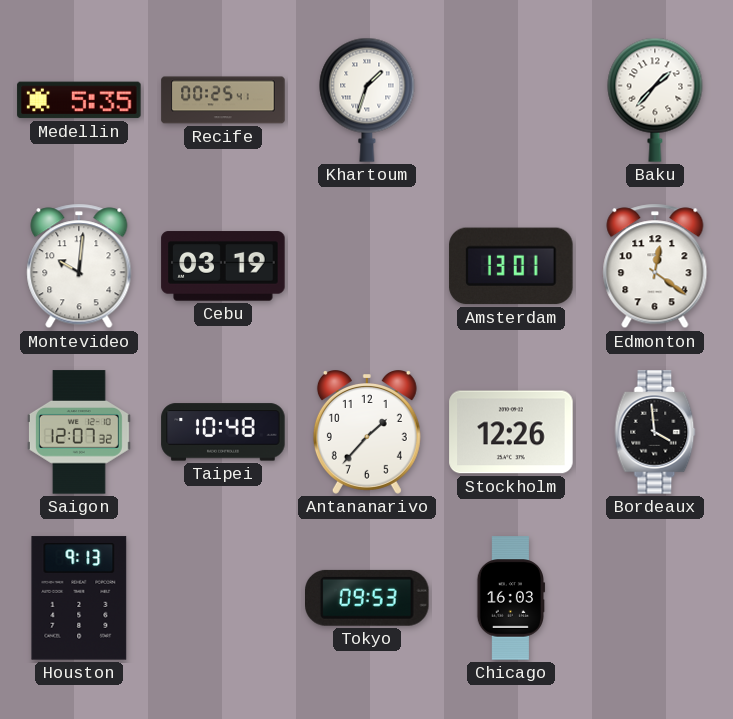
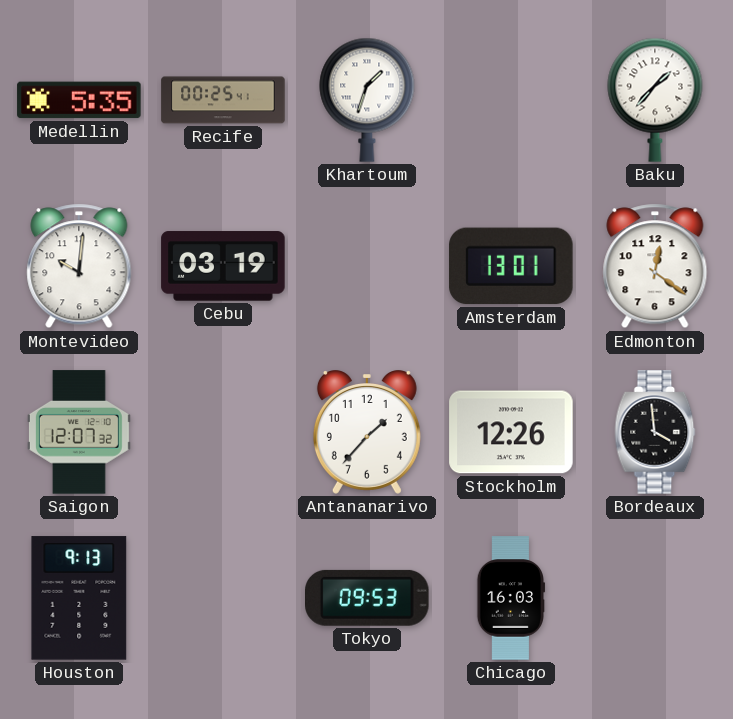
Taipei: 10:48 -> none
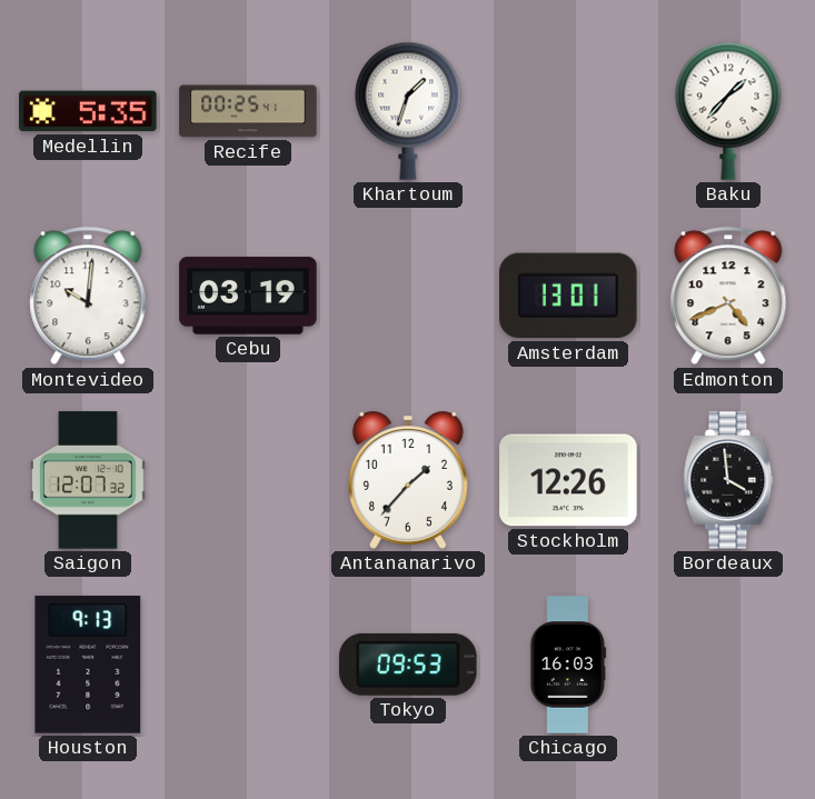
Edmonton: 12:21 -> 4:41
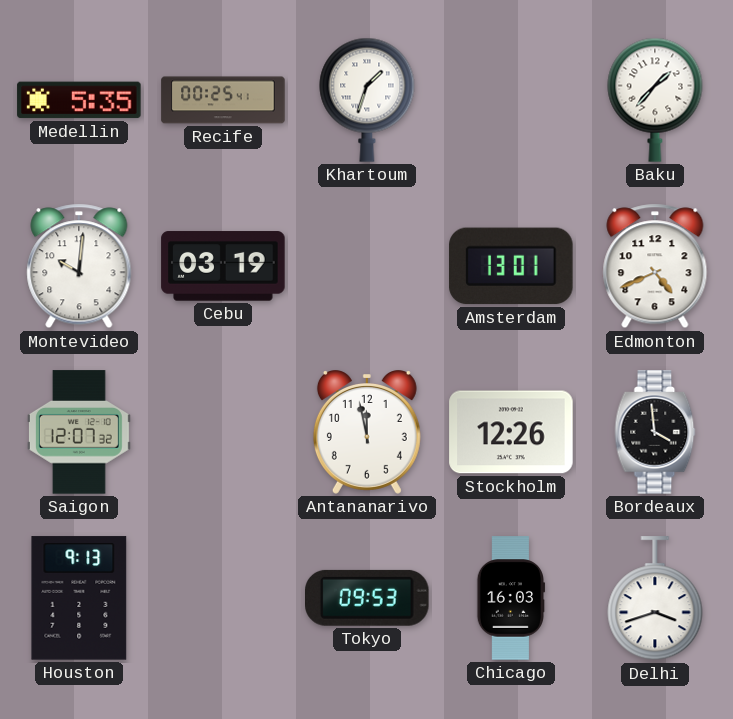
Antananarivo: 1:37 -> 11:58
Delhi: none -> 3:42
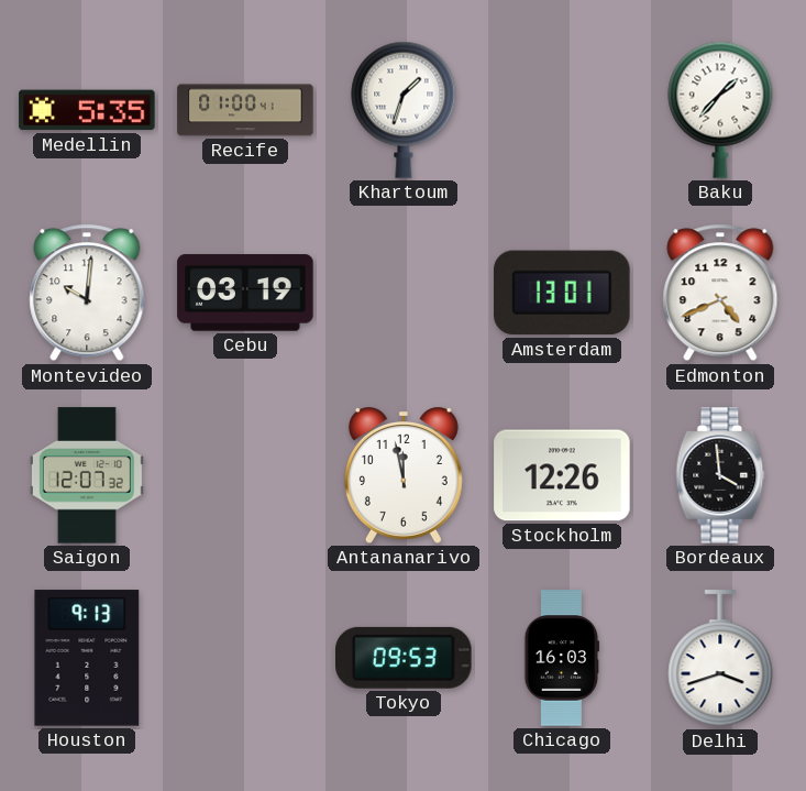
Recife: 00:25 -> 01:00
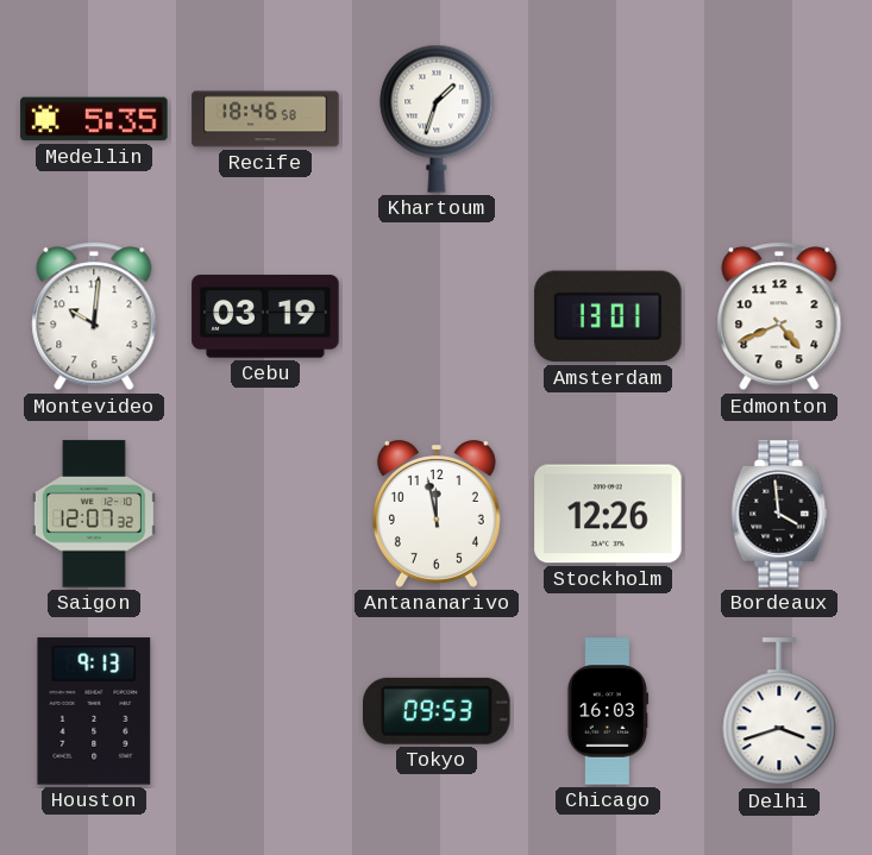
Recife: 01:00 -> 18:46
Baku: 1:37 -> none
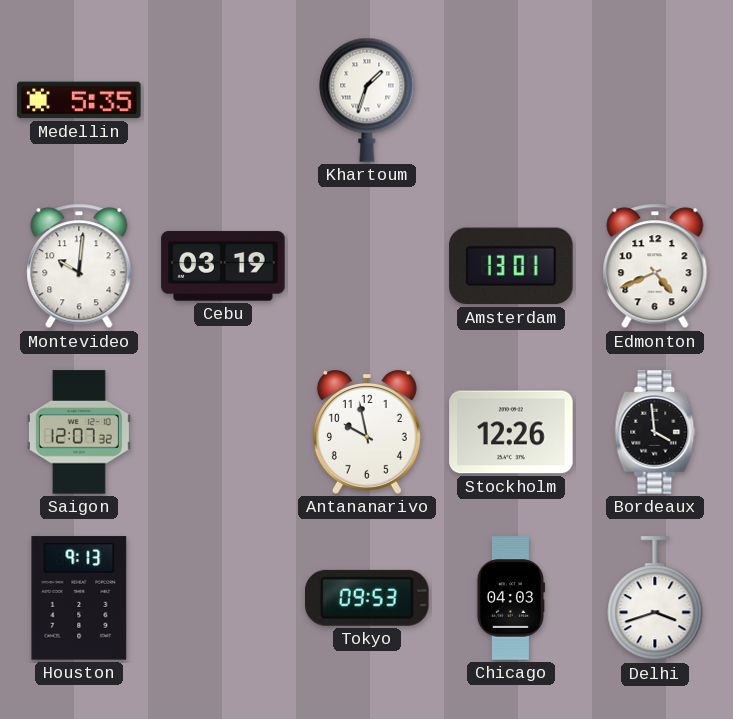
Recife: 18:46 -> none
Antananarivo: 11:58 -> 9:58
Chicago: 16:03 -> 04:03
